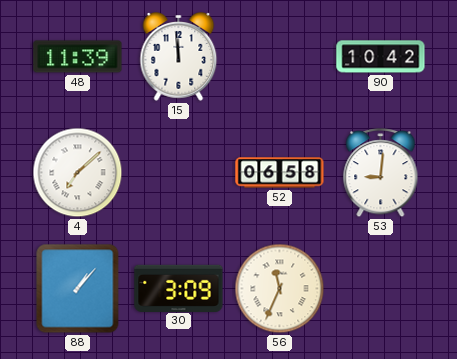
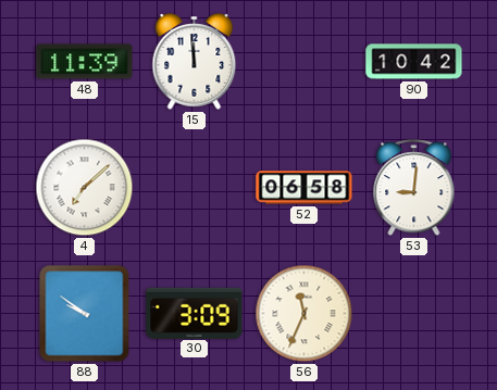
88: 1:07 -> 9:51
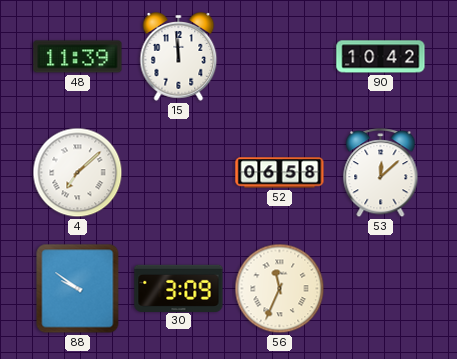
53: 9:01 -> 12:08
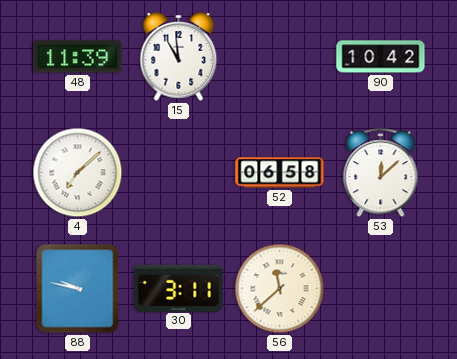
15: 11:59 -> 10:59
88: 9:51 -> 9:47
30: 3:09 -> 3:11
56: 11:34 -> 11:38
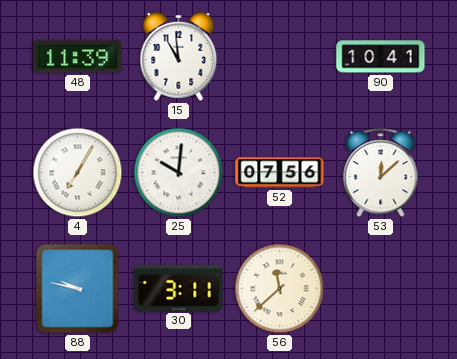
90: 10:42 -> 10:41
4: 7:08 -> 7:05
25: none -> 10:01
52: 06:58 -> 07:56
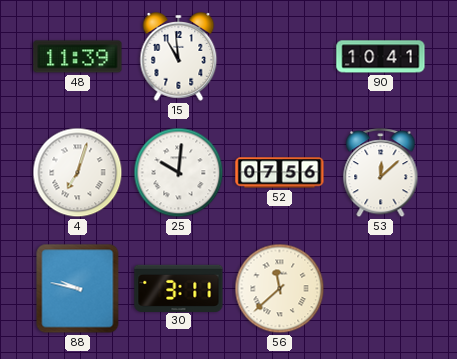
4: 7:05 -> 7:03
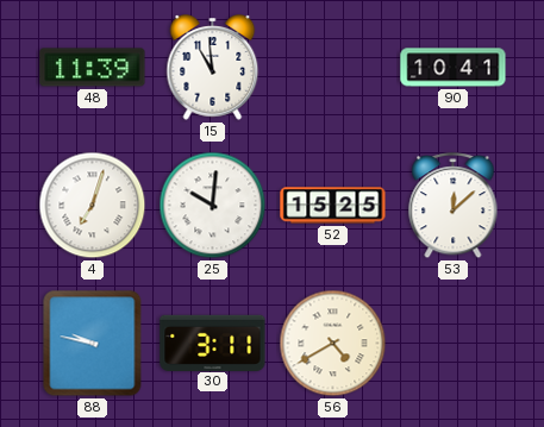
52: 07:56 -> 15:25
56: 11:38 -> 4:40
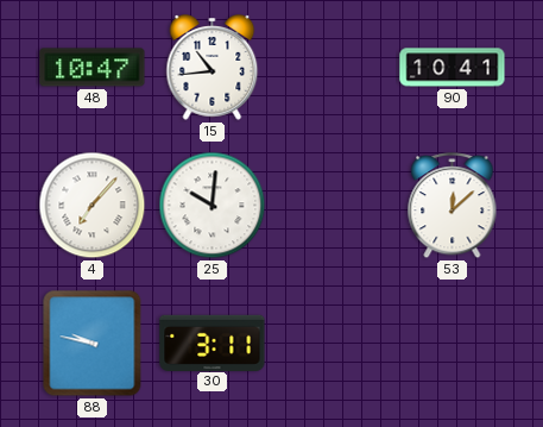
48: 11:39 -> 10:47
15: 10:59 -> 10:44
4: 7:03 -> 7:07
52: 15:25 -> none
56: 4:40 -> none
